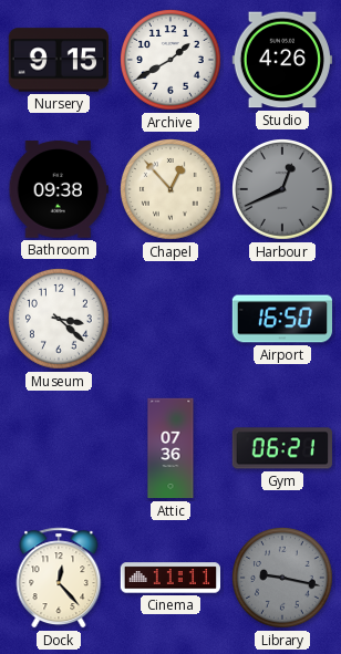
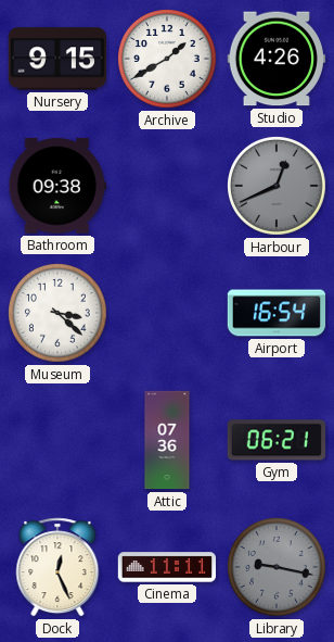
Chapel: 12:53 -> none
Airport: 16:50 -> 16:54
Dock: 12:23 -> 12:26
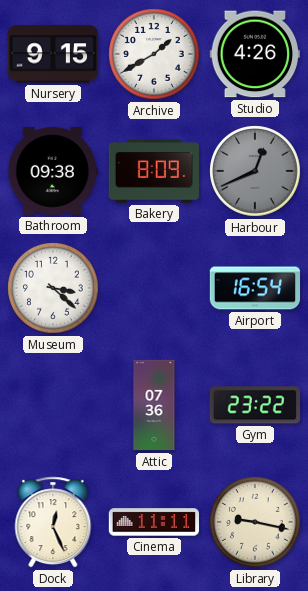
Bakery: none -> 8:09
Gym: 06:21 -> 23:22
Library dial: grey -> cream
